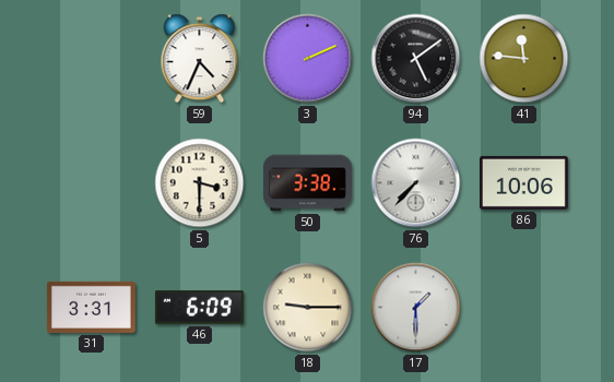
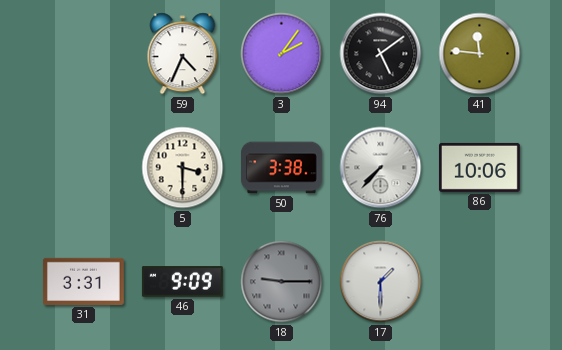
3: 2:11 -> 2:06
46: 6:09 -> 9:09
18 dial: cream -> grey
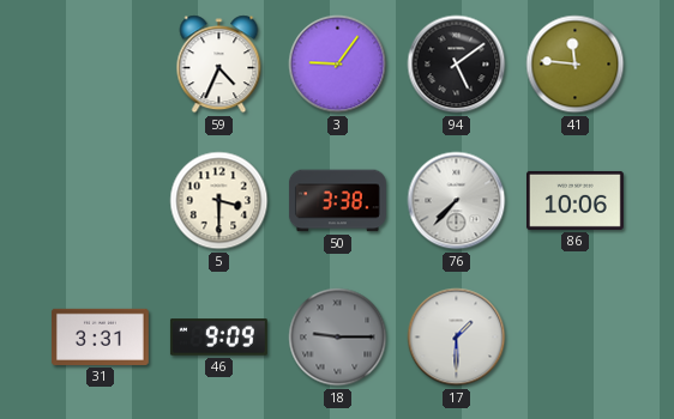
3: 2:06 -> 9:06
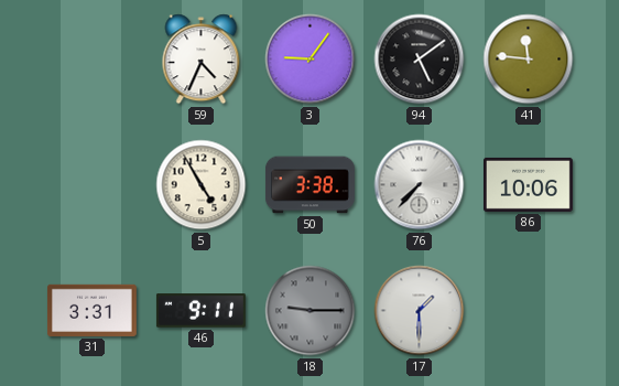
5: 3:30 -> 4:55
46: 9:09 -> 9:11
